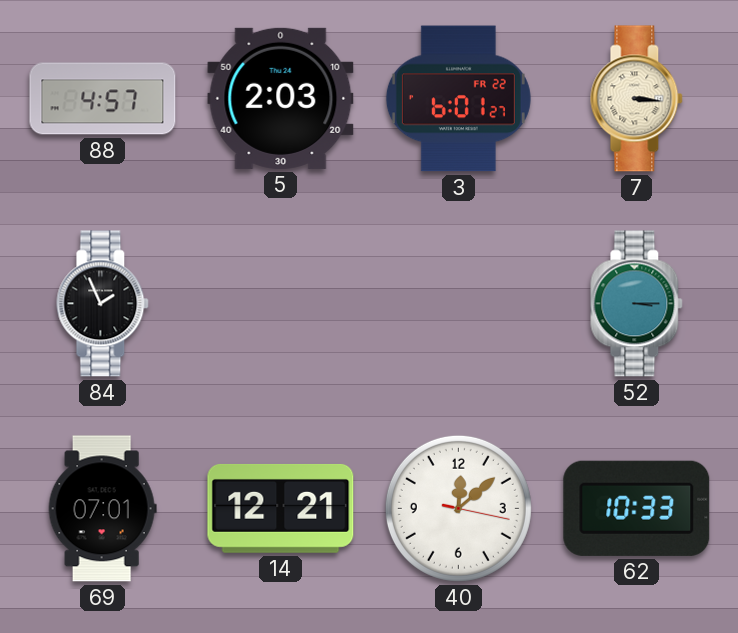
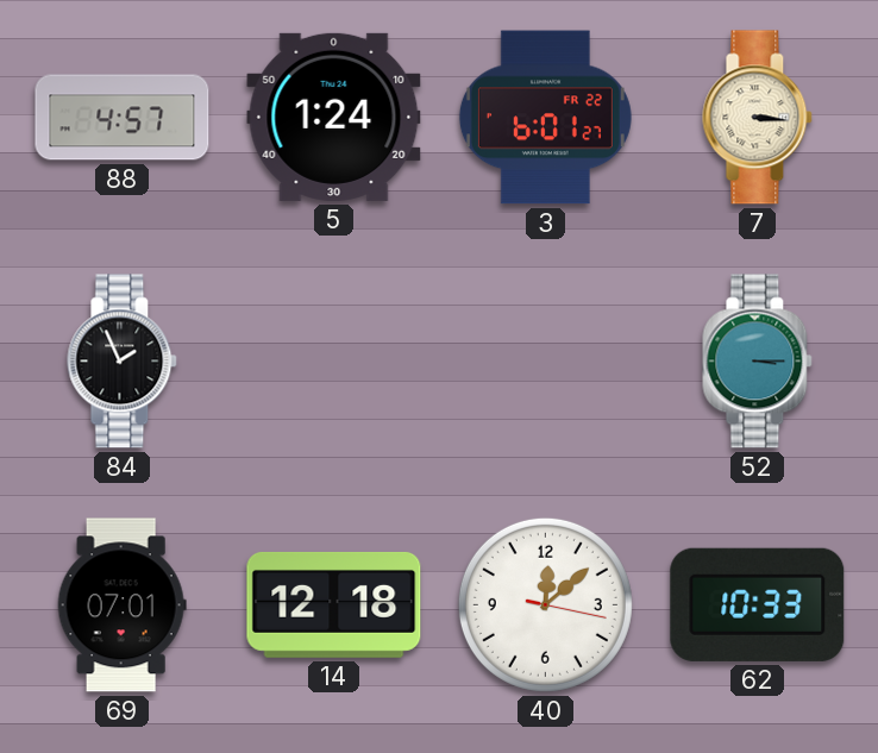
5: 2:03 -> 1:24
14: 12:21 -> 12:18
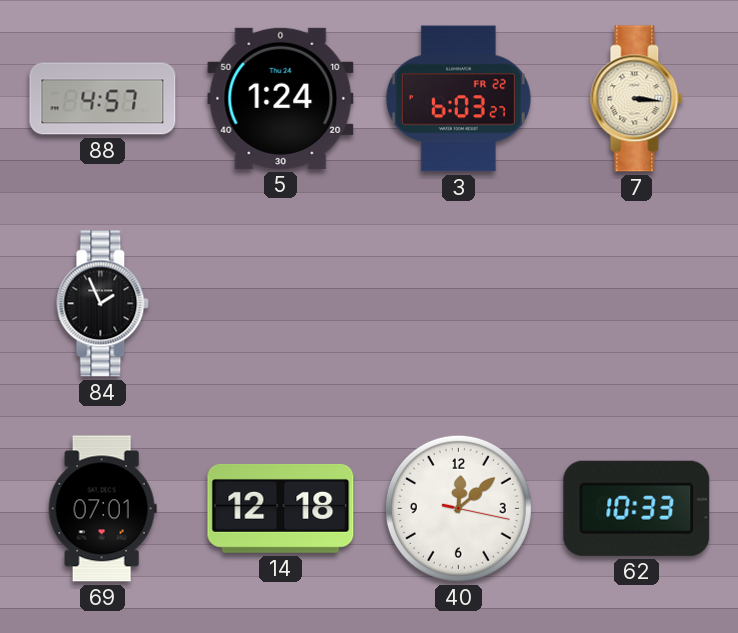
3: 6:01 -> 6:03
52: 3:15 -> none
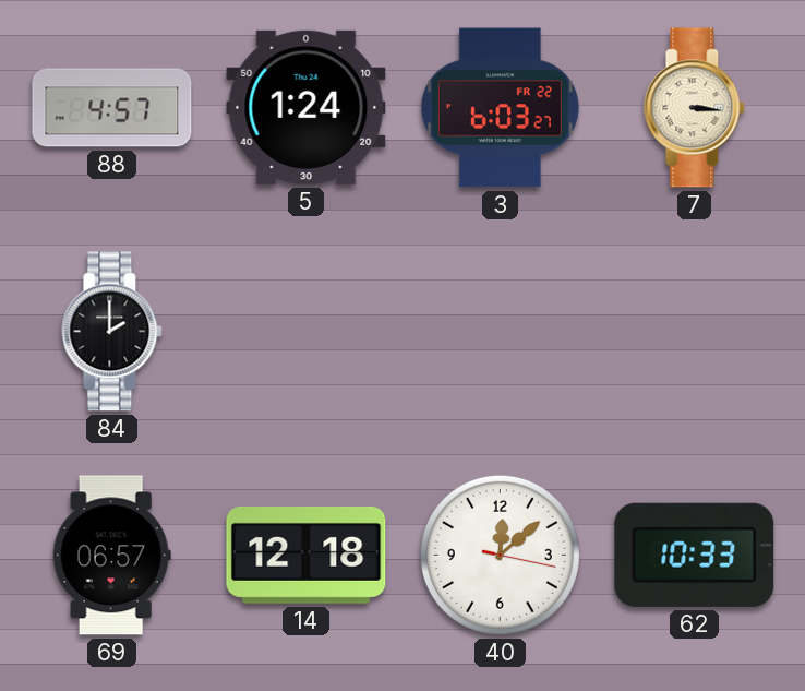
84: 1:56 -> 2:00
69: 07:01 -> 06:57
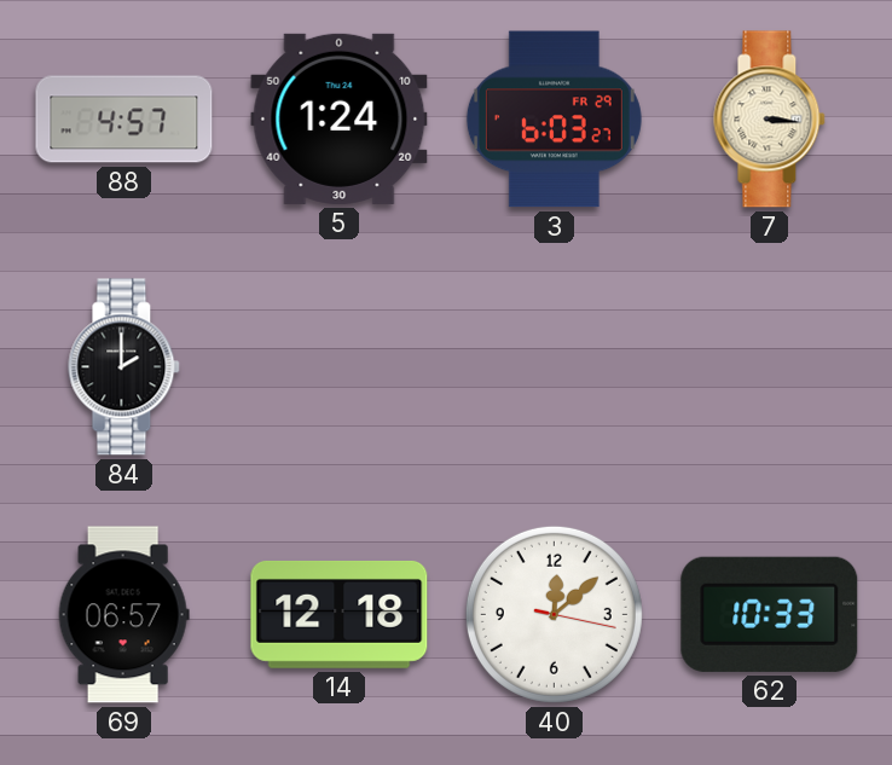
3 date: FR 22 -> FR 29
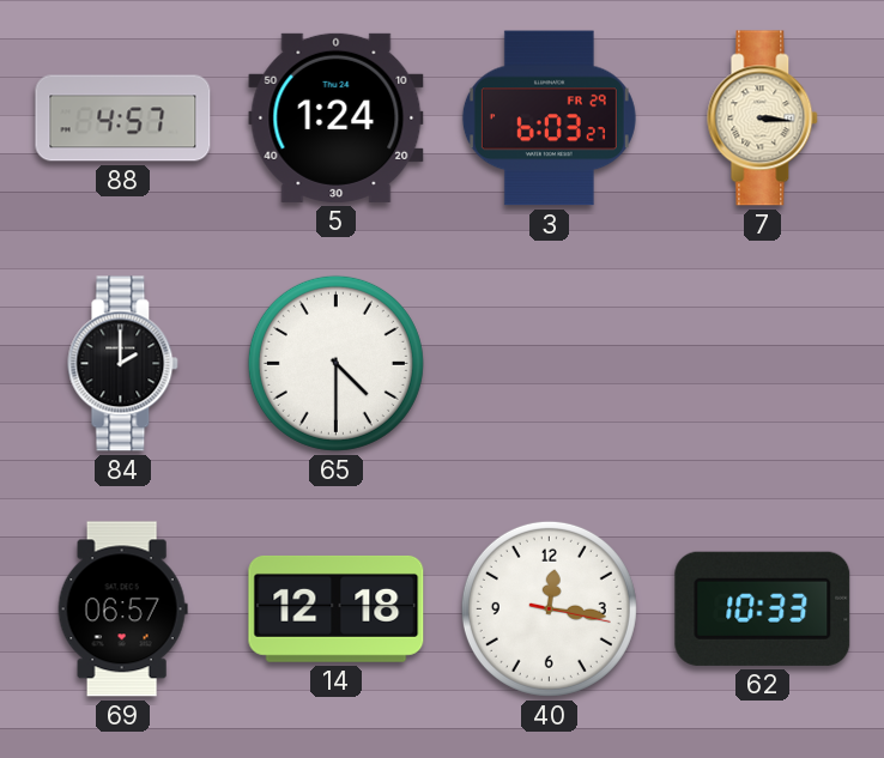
65: none -> 4:30
40: 12:08 -> 12:16
